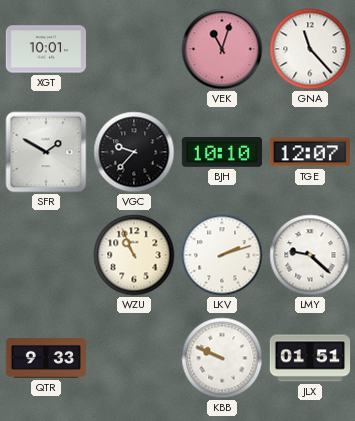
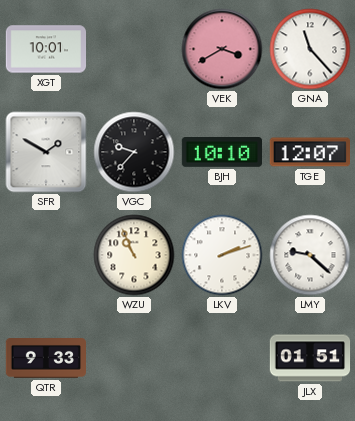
VEK: 11:03 -> 3:40
KBB: 9:49 -> none
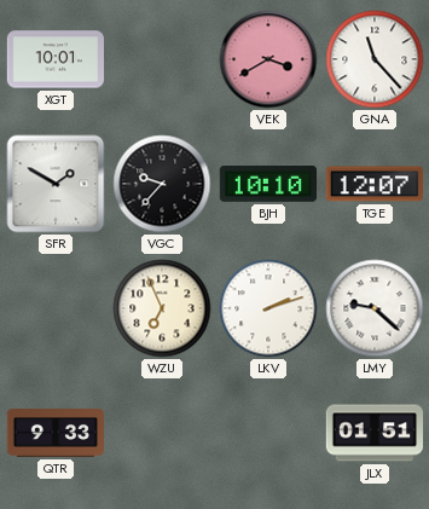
WZU: 10:56 -> 6:56
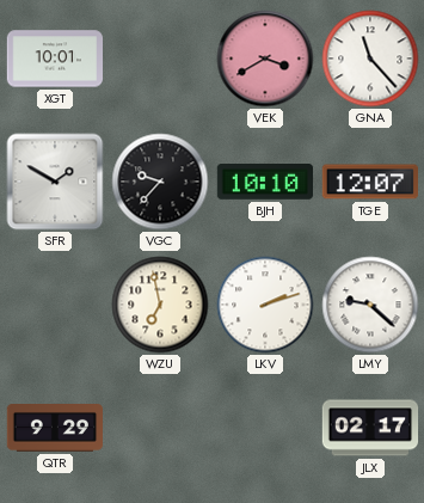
WZU: 6:56 -> 6:58
QTR: 9:33 -> 9:29
JLX: 01:51 -> 02:17
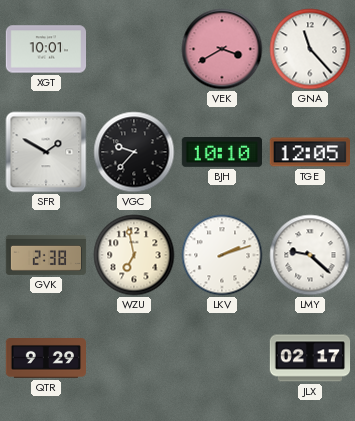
TGE: 12:07 -> 12:05
GVK: none -> 2:38
